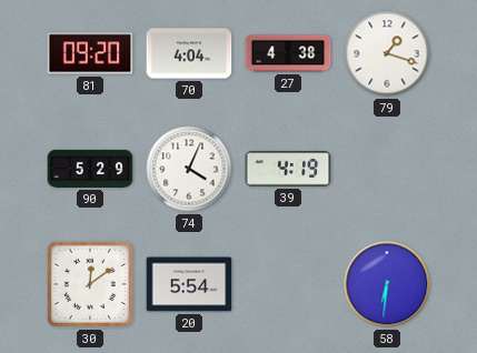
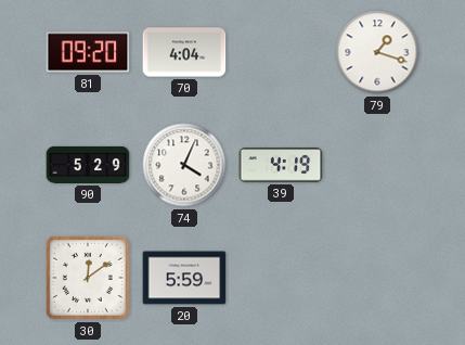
27: 4:38 -> none
20: 5:54 -> 5:59
58: 6:31 -> none
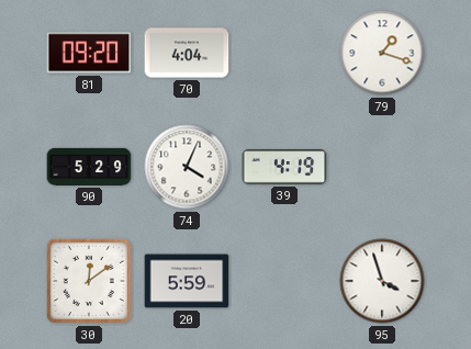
95: none -> 3:57
